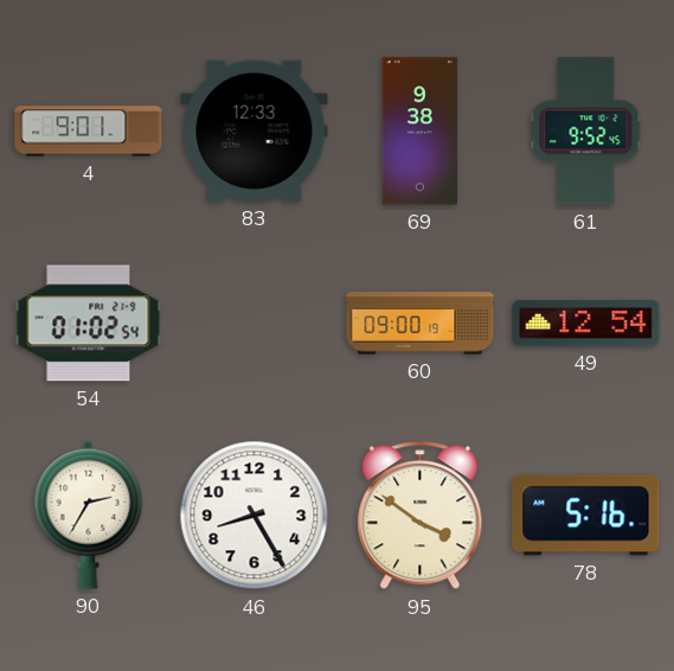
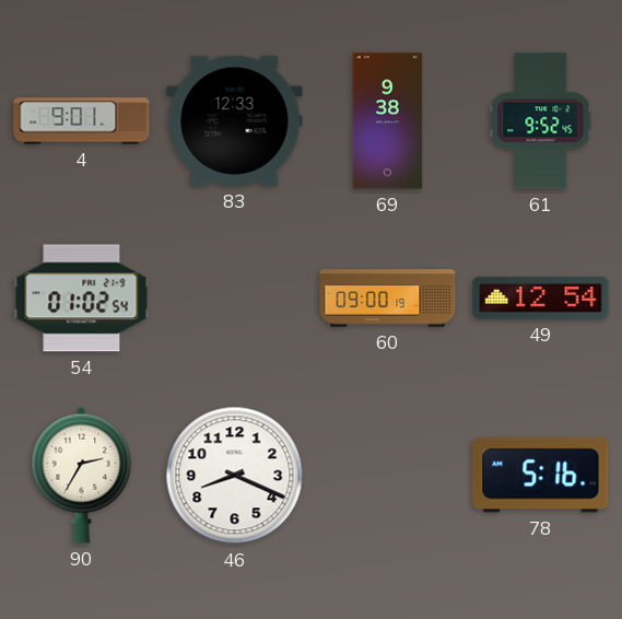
46: 8:25 -> 8:19
95: 3:51 -> none
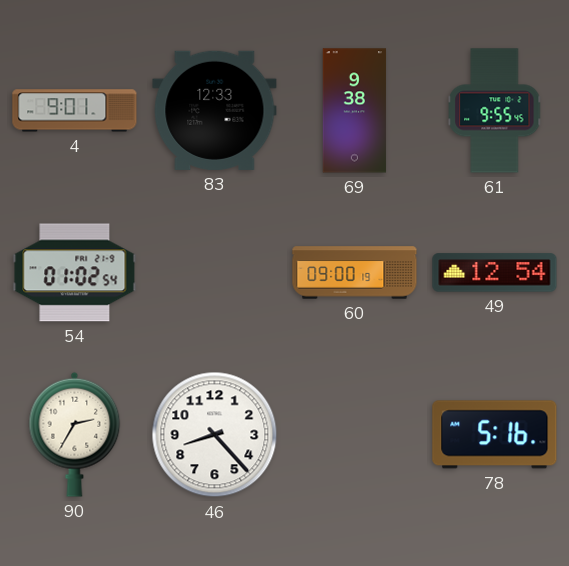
61: 9:52 -> 9:55
46: 8:19 -> 8:23
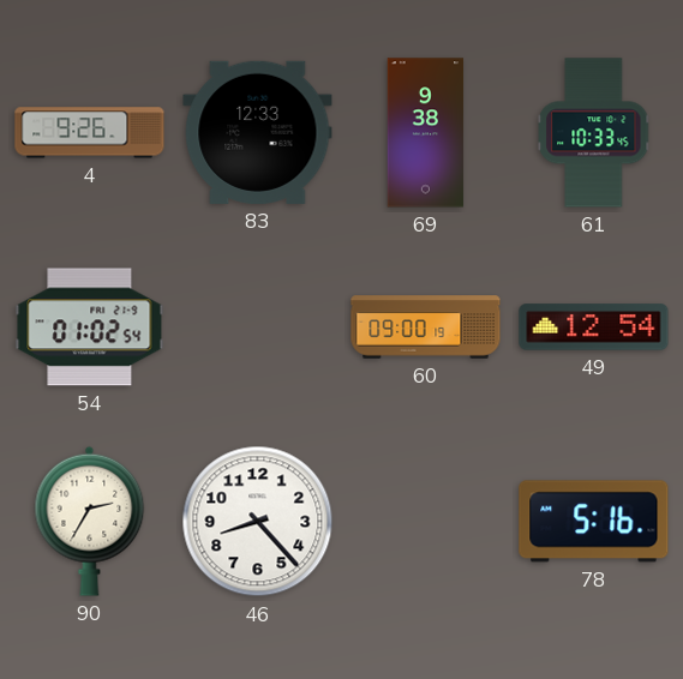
4: 9:01 -> 9:26
61: 9:55 -> 10:33
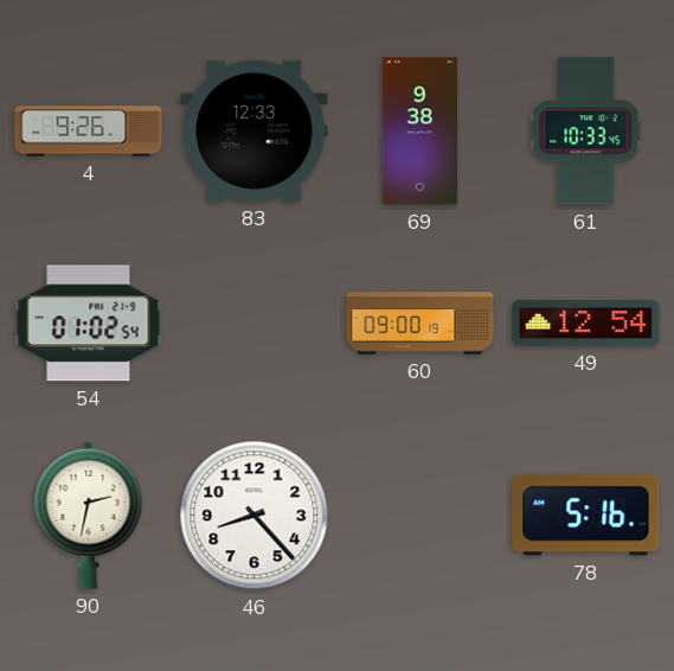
90: 2:35 -> 2:32
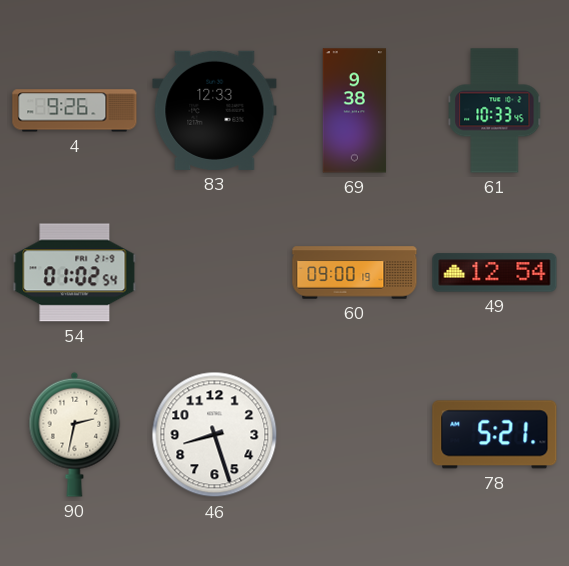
46: 8:23 -> 8:27
78: 5:16 -> 5:21
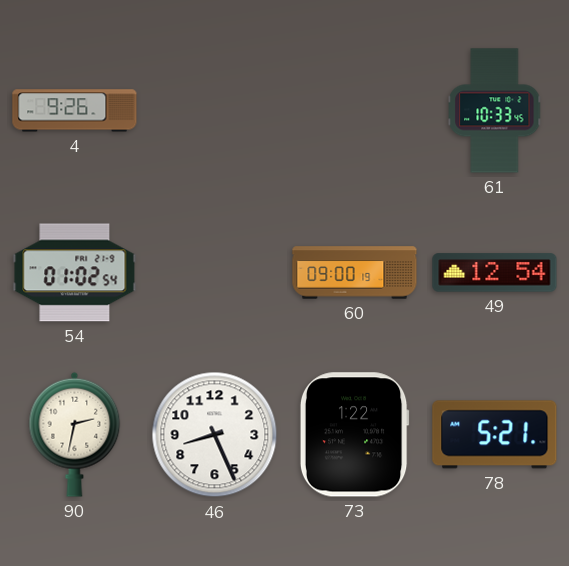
83: 12:33 -> none
69: 9:38 -> none
46: 8:27 -> 8:26
73: none -> 1:22
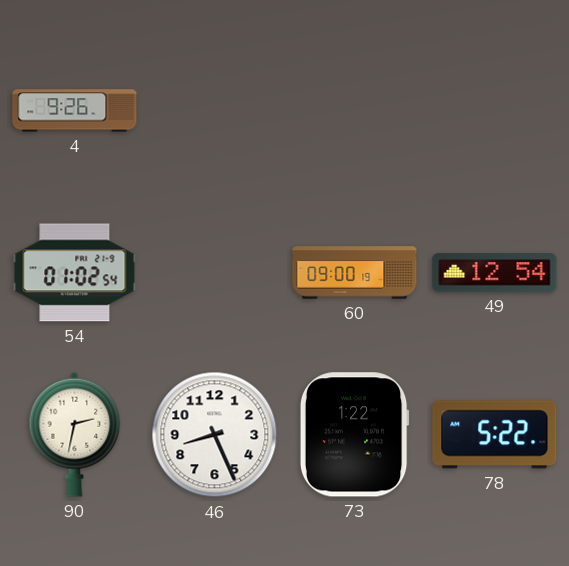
61: 10:33 -> none
78: 5:21 -> 5:22
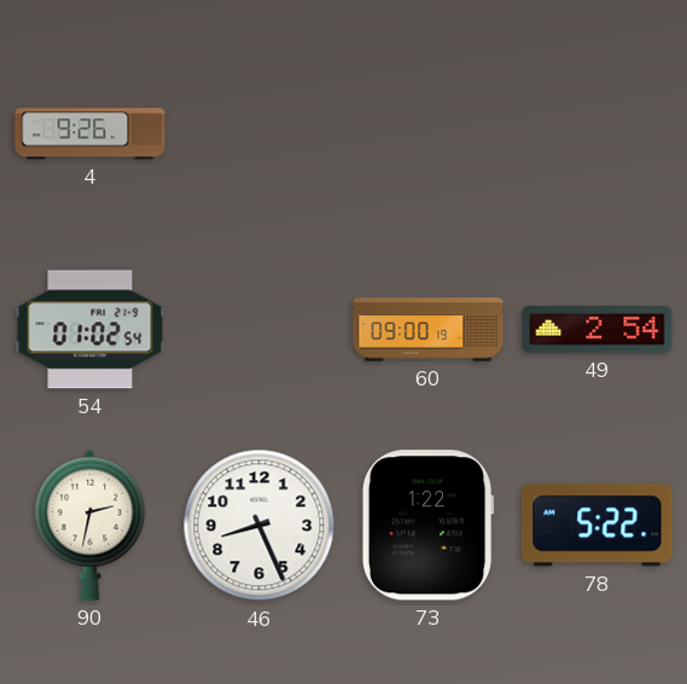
49: 12:54 -> 2:54
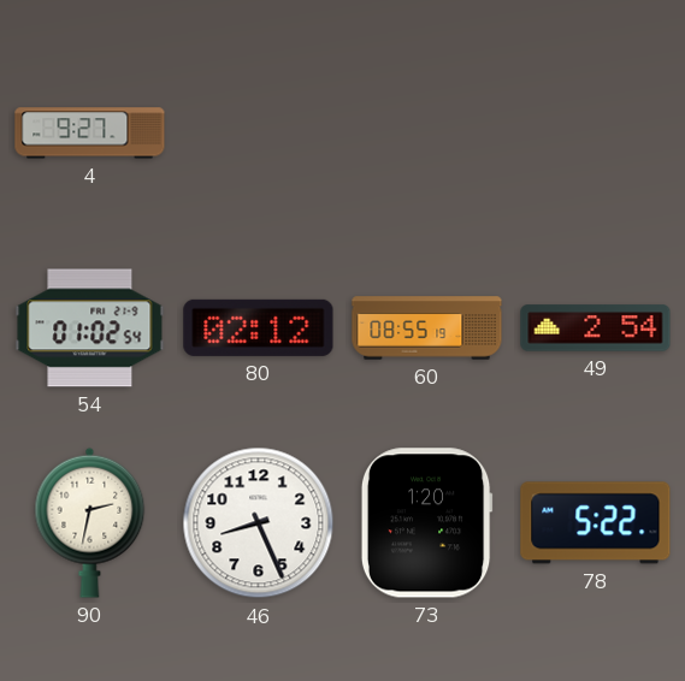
4: 9:26 -> 9:27
80: none -> 02:12
60: 09:00 -> 08:55
73: 1:22 -> 1:20
